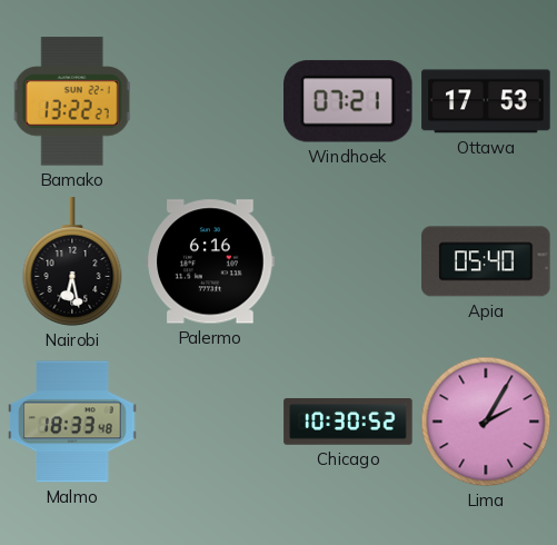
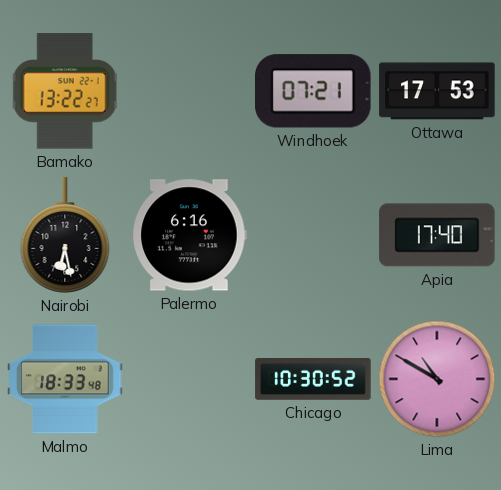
Apia: 05:40 -> 17:40
Lima: 2:05 -> 10:50
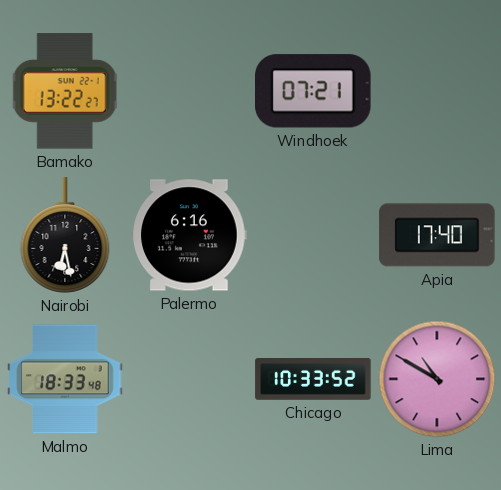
Ottawa: 17:53 -> none
Chicago: 10:30 -> 10:33
